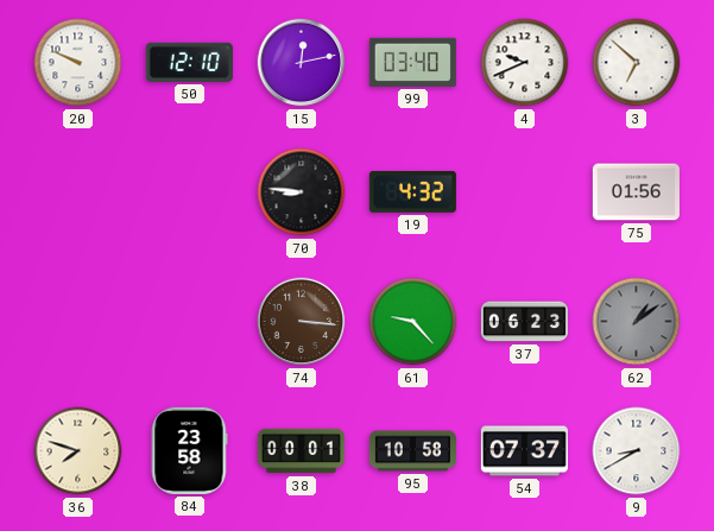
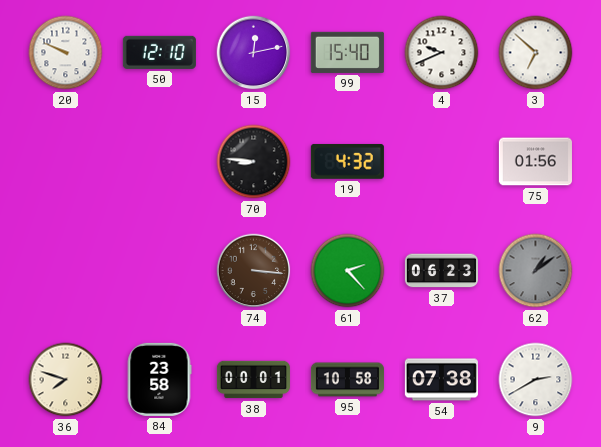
99: 03:40 -> 15:40
61: 9:23 -> 2:23
54: 07:37 -> 07:38
9: 8:40 -> 2:40
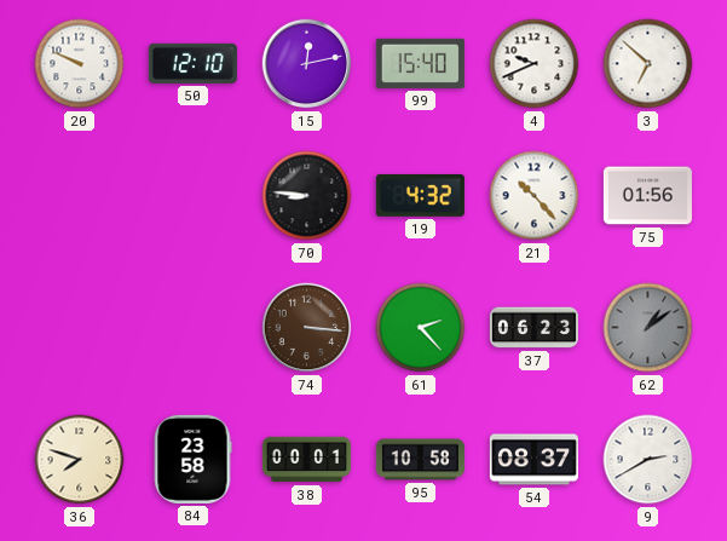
21: none -> 10:23
54: 07:38 -> 08:37
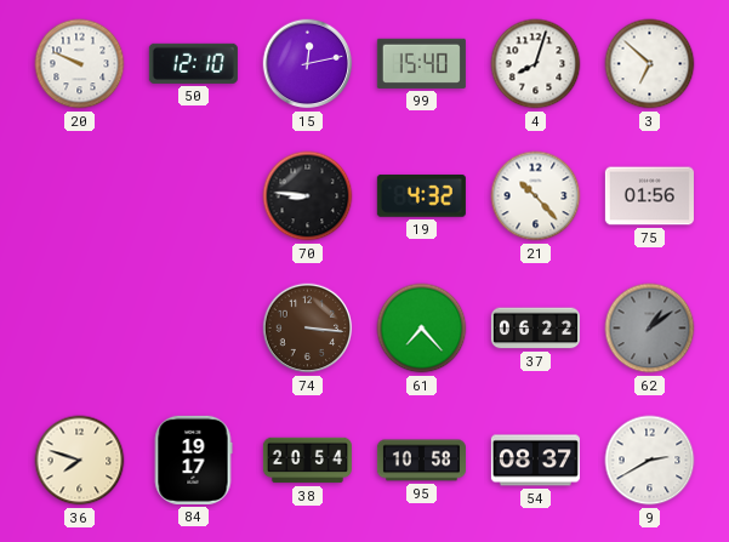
4: 9:41 -> 8:03
61: 2:23 -> 7:23
37: 06:23 -> 06:22
84: 23:58 -> 19:17
38: 00:01 -> 20:54
